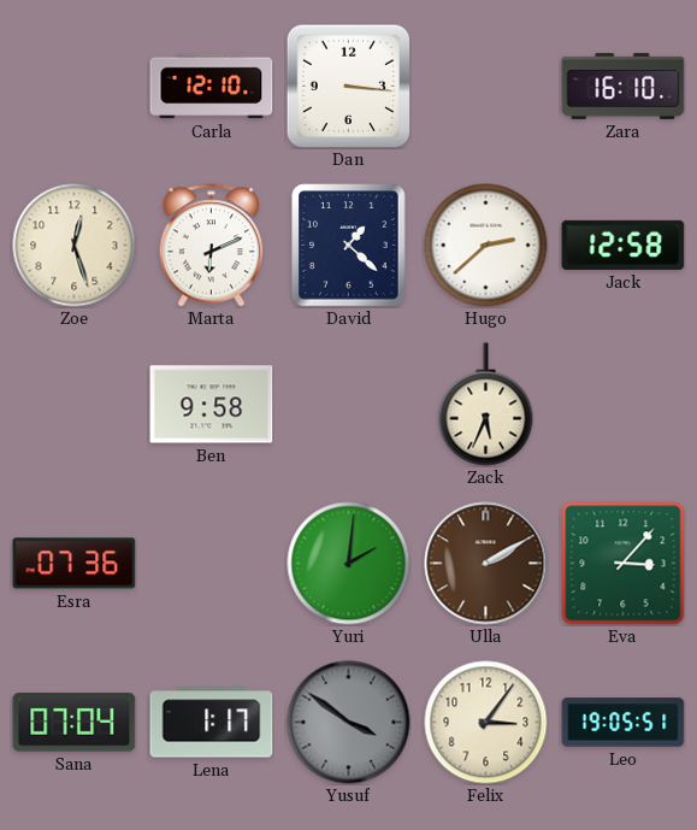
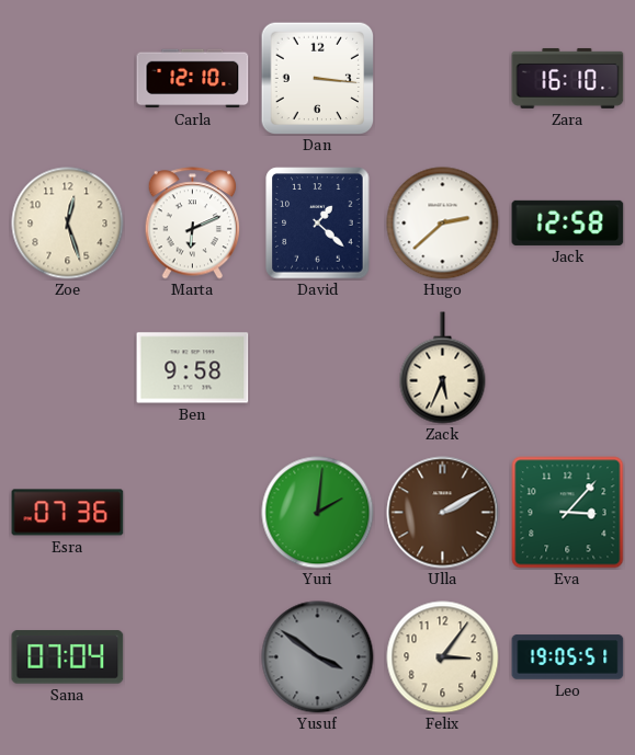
Lena: 1:17 -> none
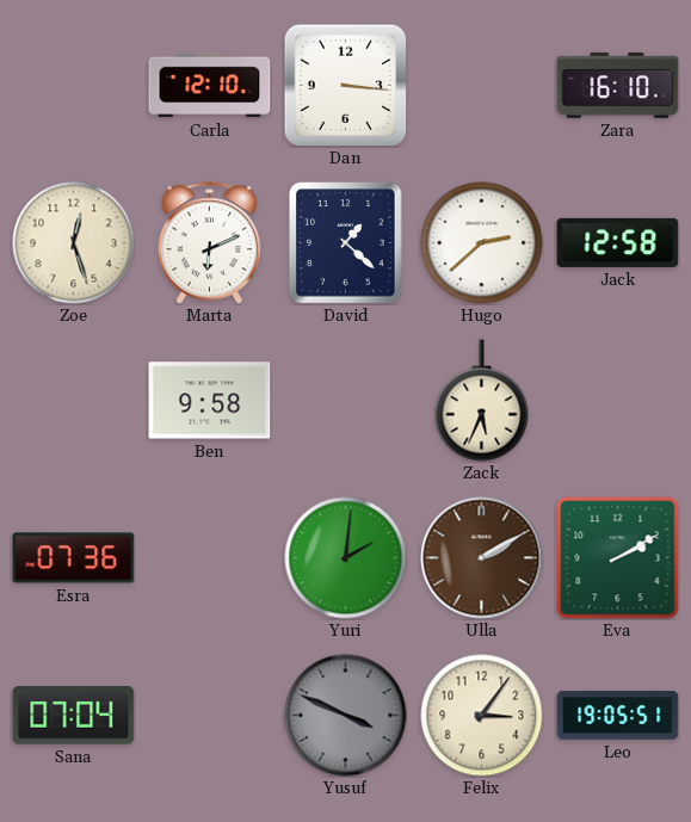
Eva: 3:07 -> 2:10
Yusuf: 3:51 -> 3:49
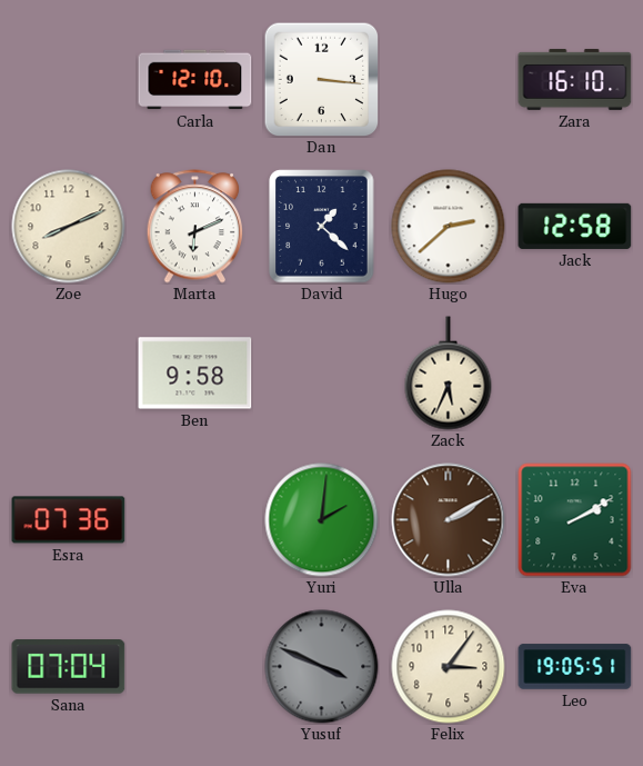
Zoe: 12:27 -> 8:11
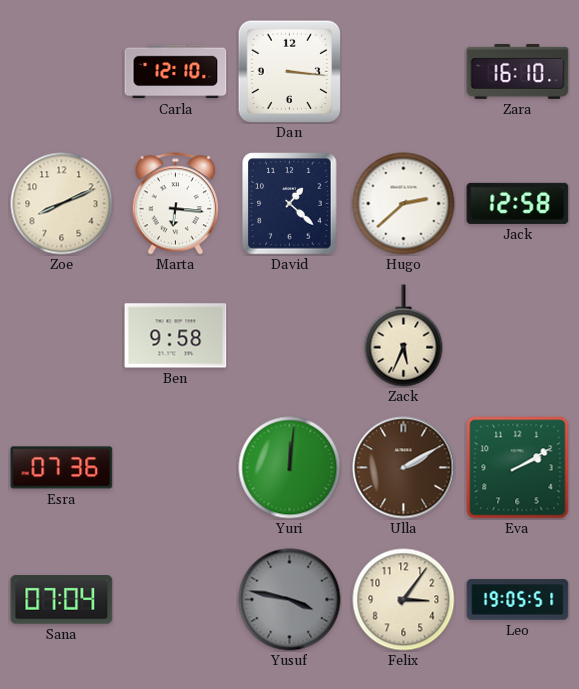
Marta: 6:11 -> 6:16
Yuri: 2:01 -> 12:01
Yusuf: 3:49 -> 3:47
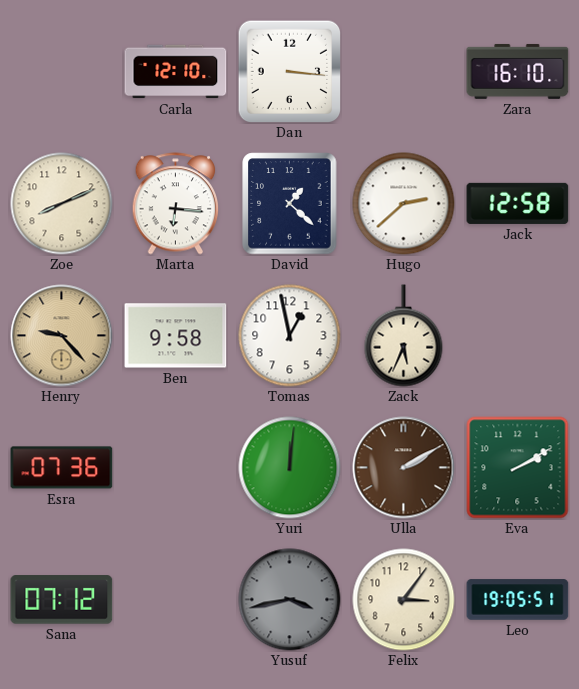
Henry: none -> 9:23
Tomas: none -> 12:58
Sana: 07:04 -> 07:12
Yusuf: 3:47 -> 3:43
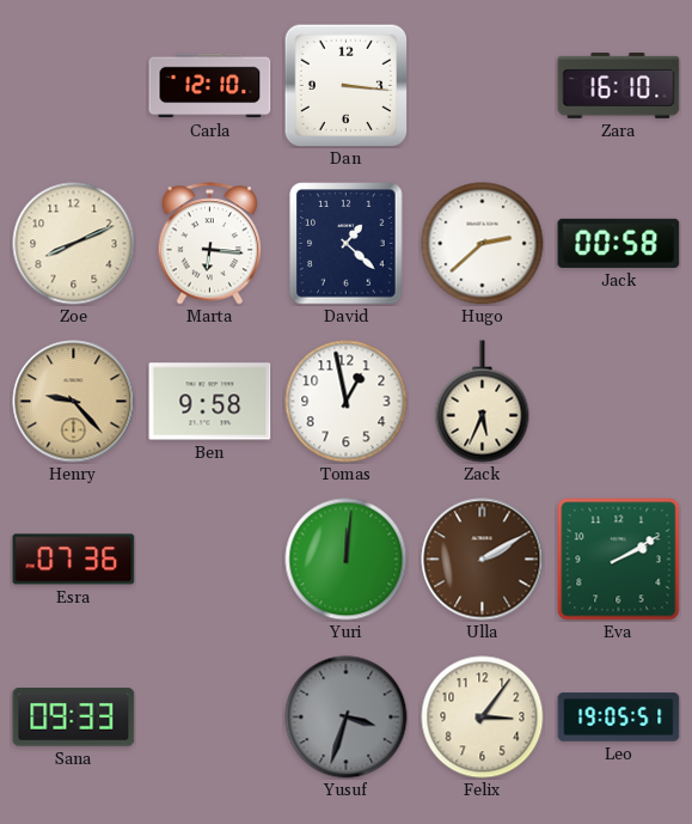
Jack: 12:58 -> 00:58
Sana: 07:12 -> 09:33
Yusuf: 3:43 -> 3:33
